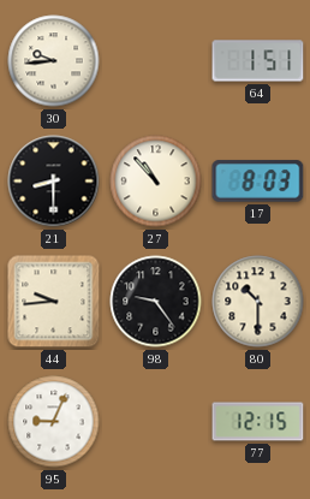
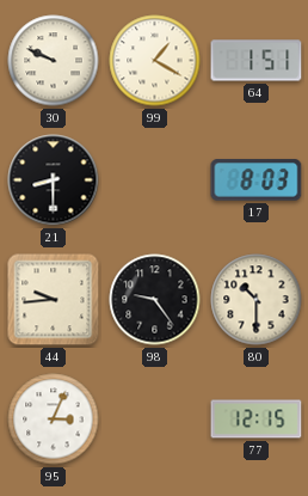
30: 9:44 -> 9:49
99: none -> 1:20
27: 10:53 -> none
95: 9:04 -> 3:04
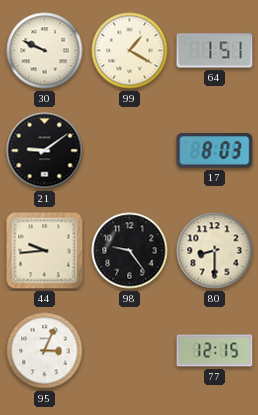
21: 8:30 -> 9:09
80: 10:30 -> 8:30
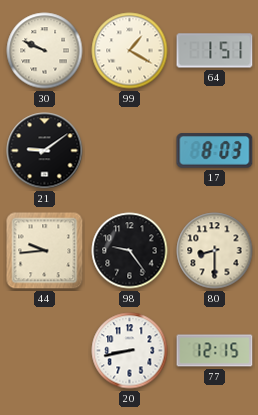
95: 3:04 -> none
20: none -> 8:43
